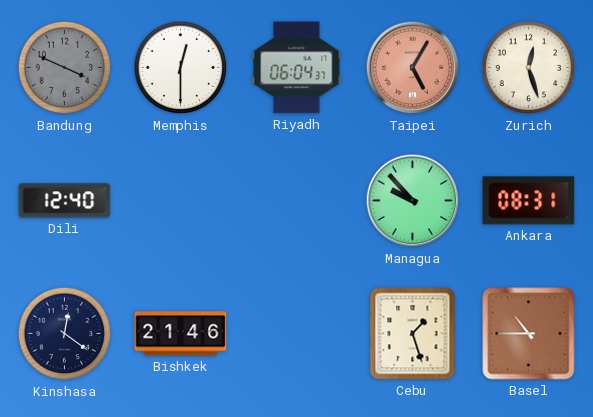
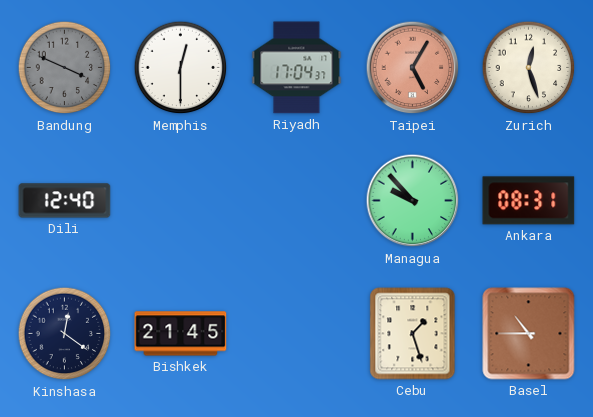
Riyadh: 06:04 -> 17:04
Bishkek: 21:46 -> 21:45
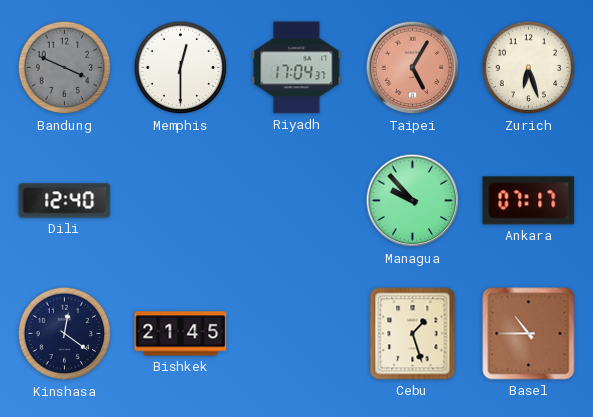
Zurich: 12:27 -> 6:27
Ankara: 08:31 -> 07:17
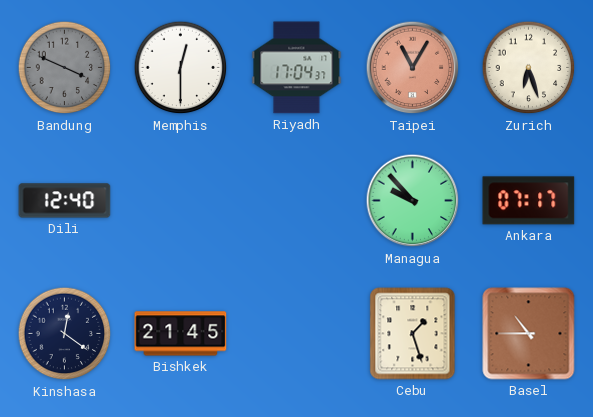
Taipei: 5:05 -> 11:05
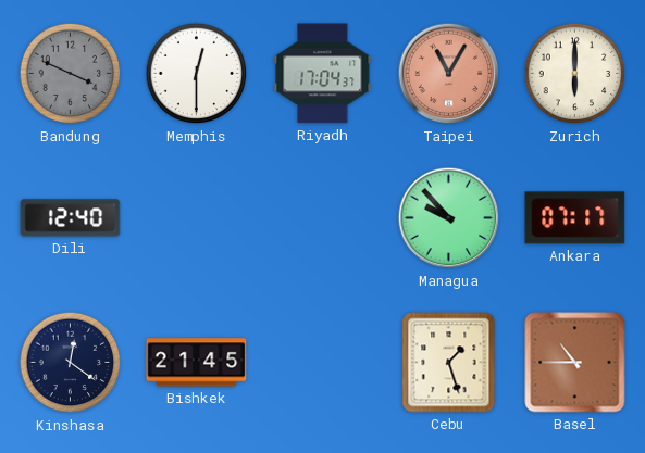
Zurich: 6:27 -> 6:00
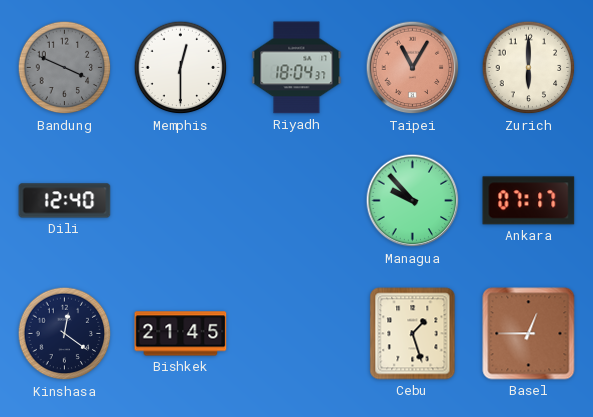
Riyadh: 17:04 -> 18:04
Basel: 10:45 -> 12:45
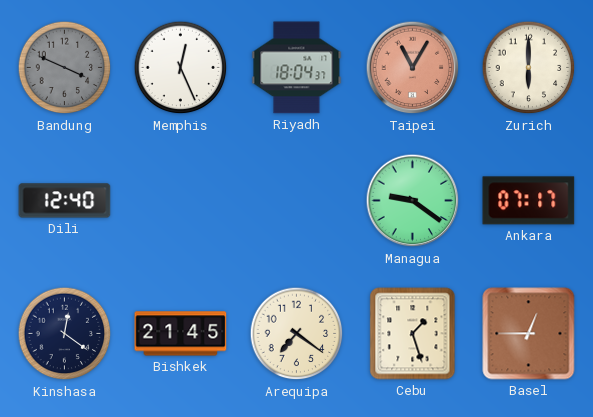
Memphis: 12:30 -> 12:26
Managua: 9:53 -> 9:21
Arequipa: none -> 7:21
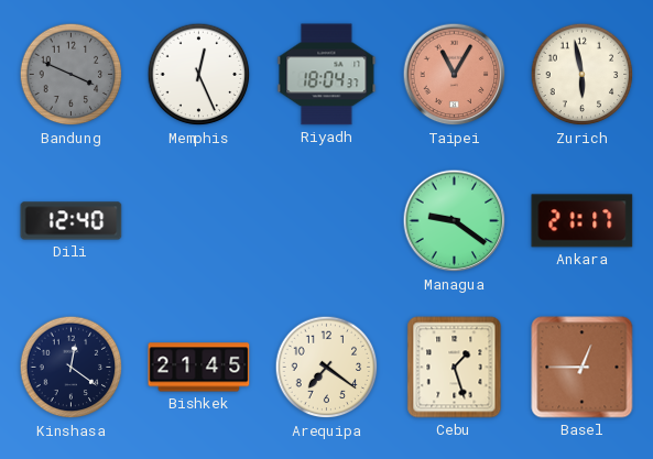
Zurich: 6:00 -> 5:58
Ankara: 07:17 -> 21:17
